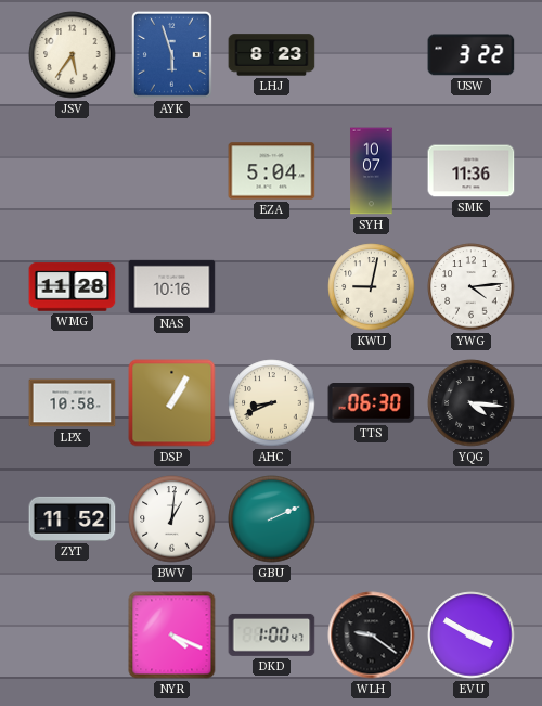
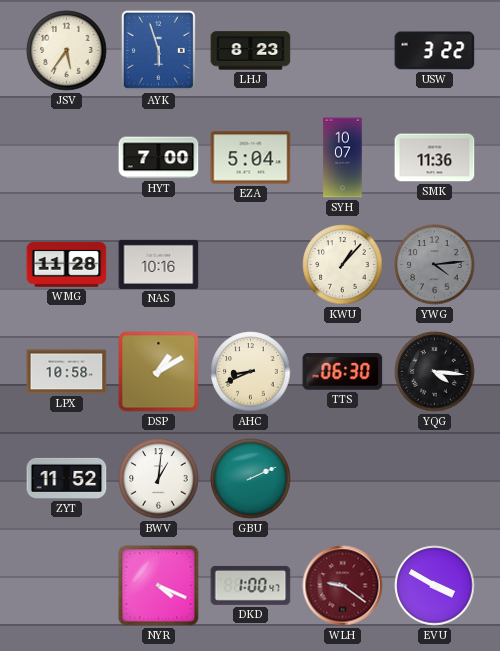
HYT: none -> 7:00
KWU: 9:02 -> 1:07
YWG dial: white -> grey
DSP: 1:05 -> 1:10
WLH dial: black -> burgundy
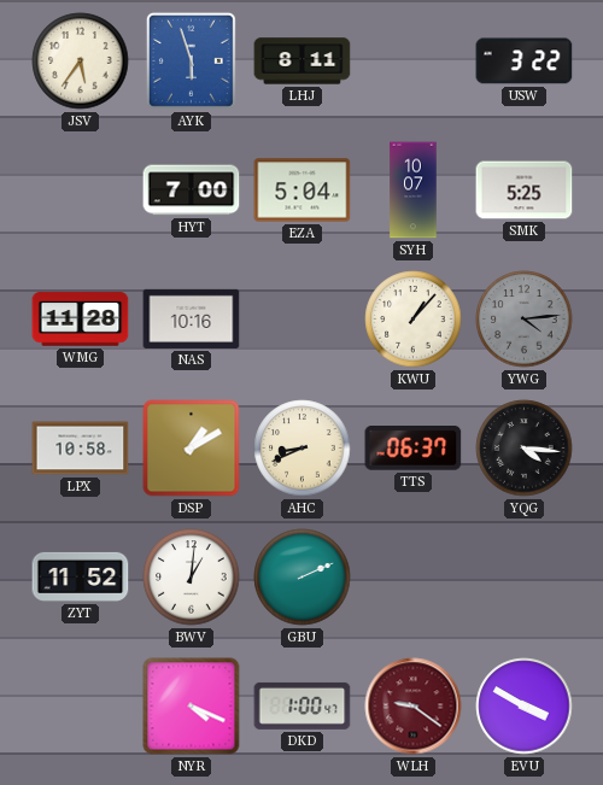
LHJ: 8:23 -> 8:11
SMK: 11:36 -> 5:25
TTS: 06:30 -> 06:37
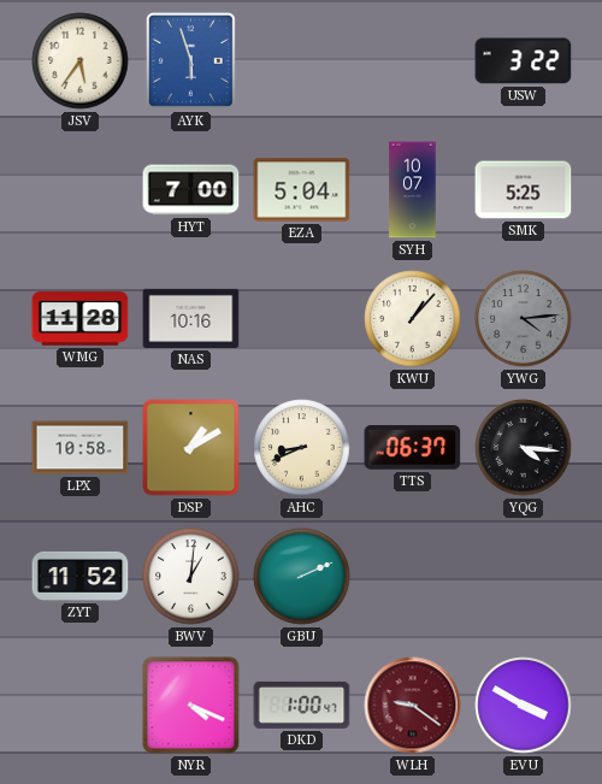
LHJ: 8:11 -> none
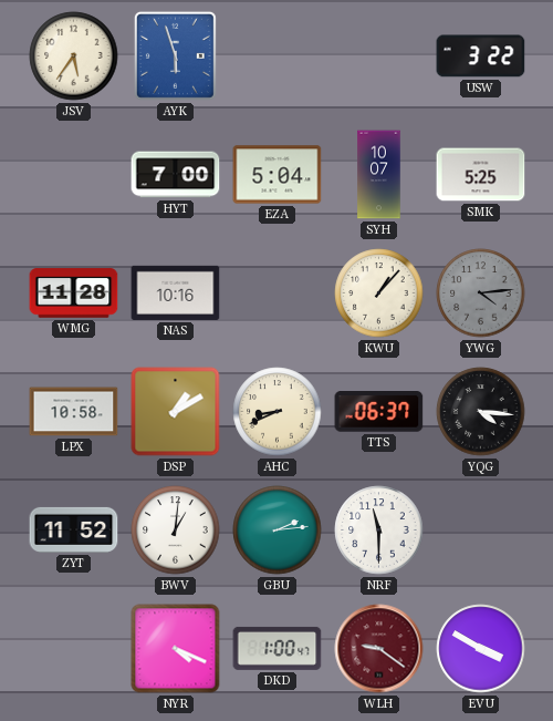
GBU: 2:11 -> 2:14
NRF: none -> 11:30
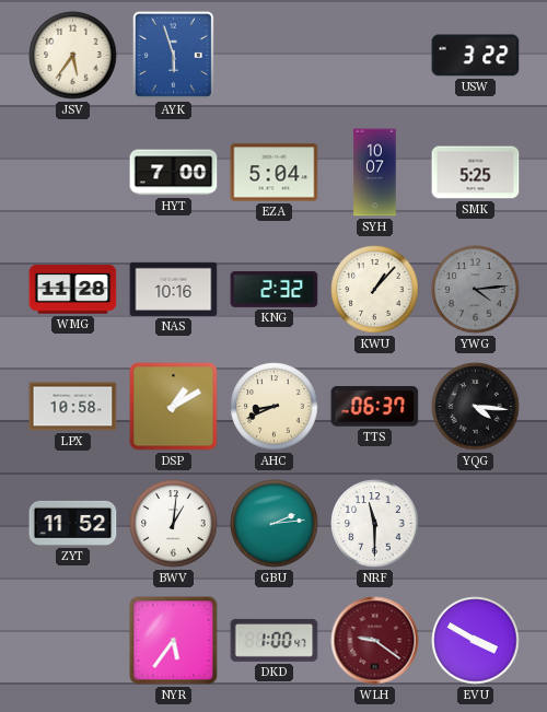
KNG: none -> 2:32
NYR: 4:19 -> 5:36
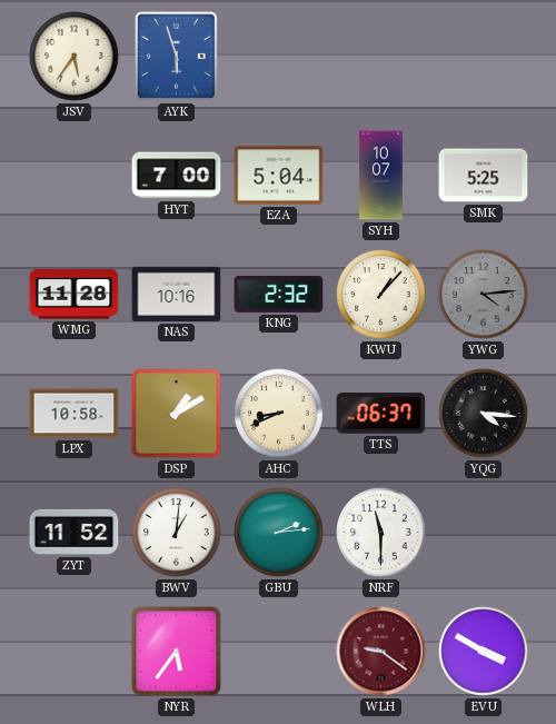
USW: 3:22 -> none
DKD: 1:00 -> none
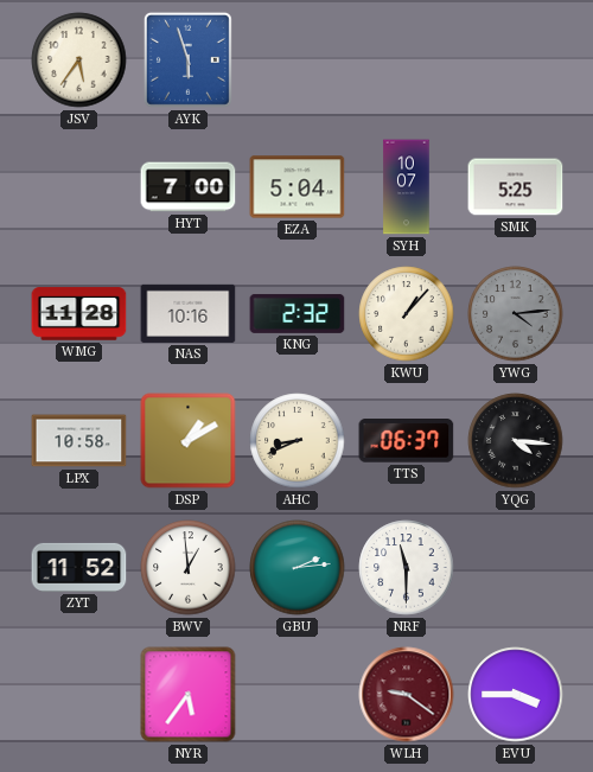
BWV: 1:01 -> 12:59
EVU: 3:50 -> 3:45
